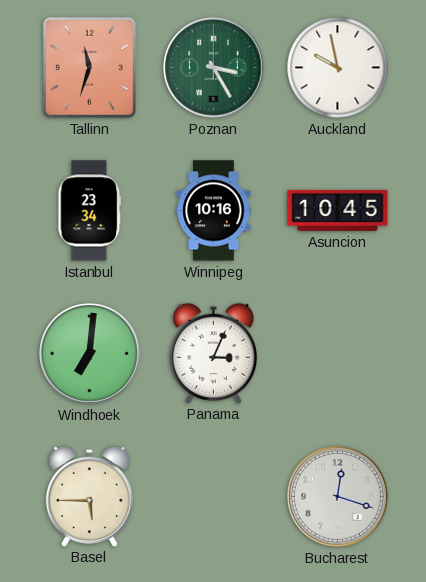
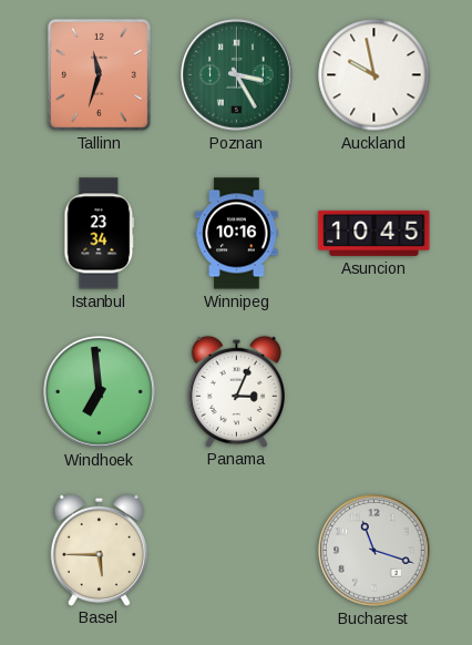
Windhoek: 7:01 -> 6:59
Bucharest: 12:18 -> 11:18
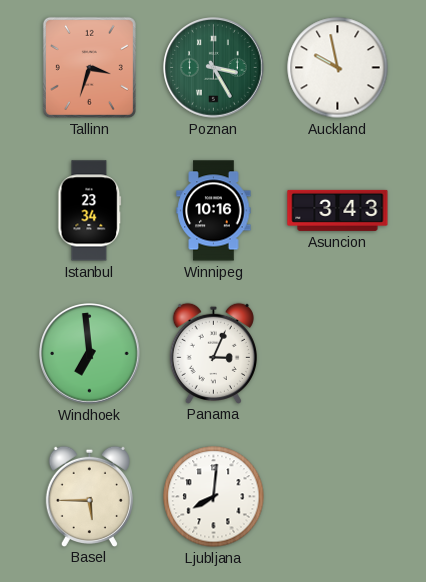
Tallinn: 11:33 -> 3:33
Asuncion: 10:45 -> 3:43
Ljubljana: none -> 8:01
Bucharest: 11:18 -> none
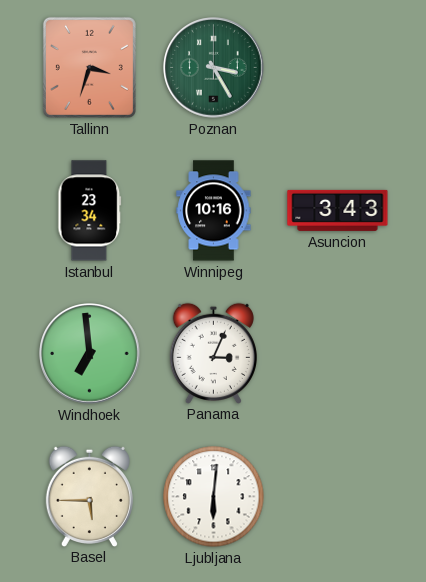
Auckland: 9:58 -> none
Ljubljana: 8:01 -> 6:01
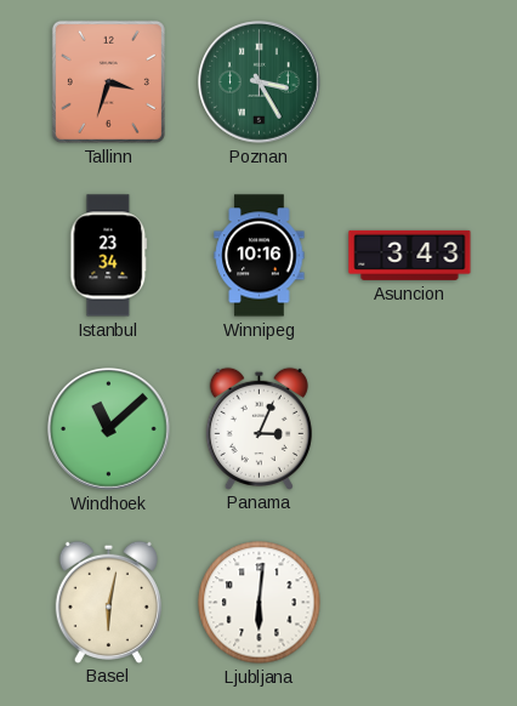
Windhoek: 6:59 -> 11:08
Basel: 5:45 -> 6:02
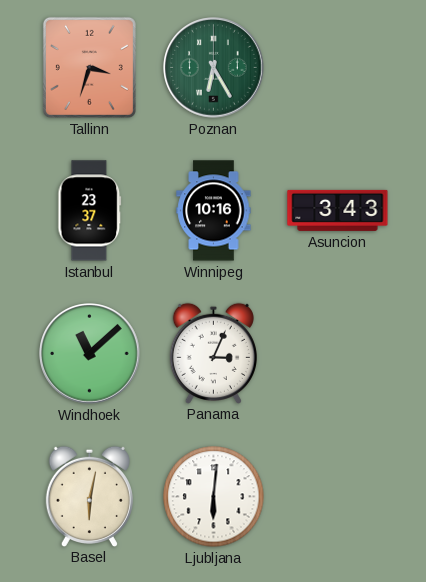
Poznan: 3:25 -> 6:25
Istanbul: 23:34 -> 23:37
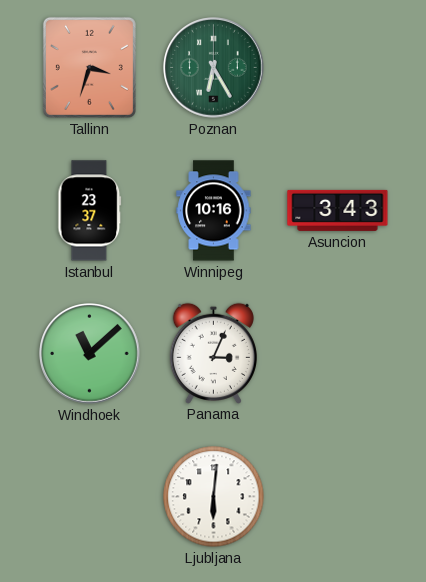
Basel: 6:02 -> none
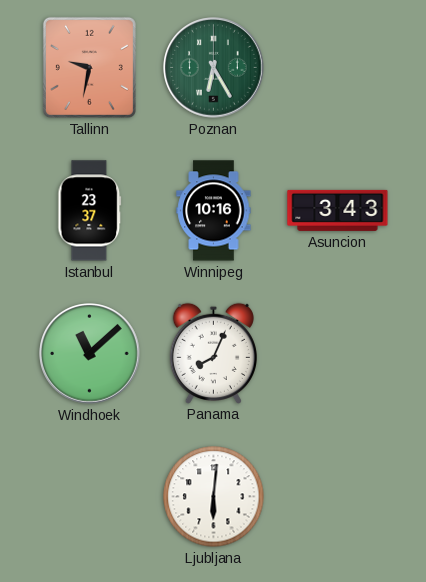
Tallinn: 3:33 -> 9:32
Panama: 3:04 -> 8:04
